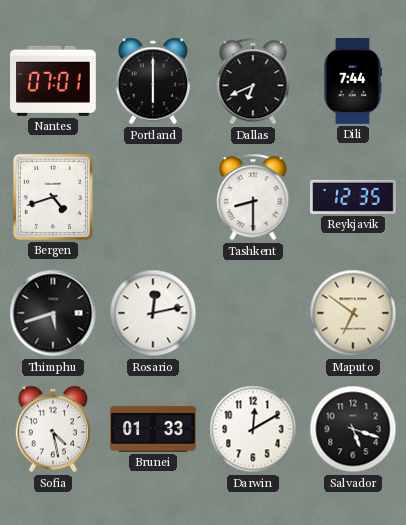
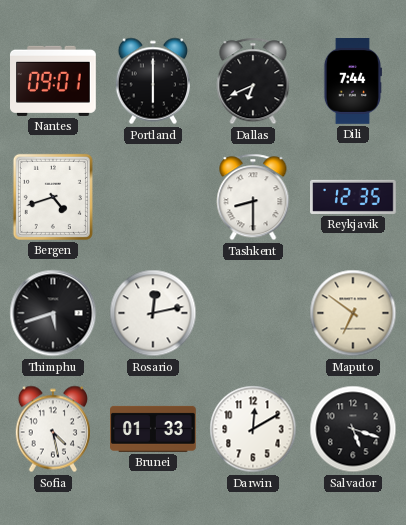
Nantes: 07:01 -> 09:01
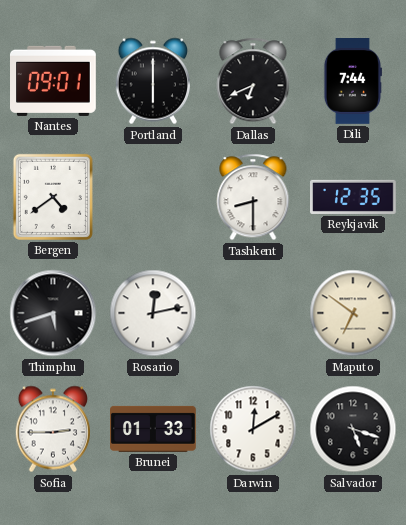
Bergen: 4:42 -> 4:39
Sofia: 4:28 -> 2:45
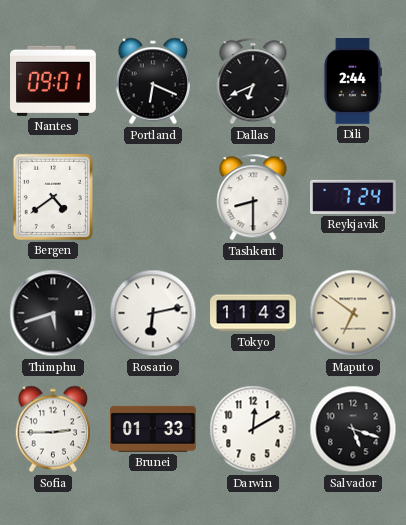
Portland: 6:00 -> 6:19
Dili: 7:44 -> 2:44
Reykjavik: 12:35 -> 7:24
Rosario: 12:13 -> 6:13
Tokyo: none -> 11:43
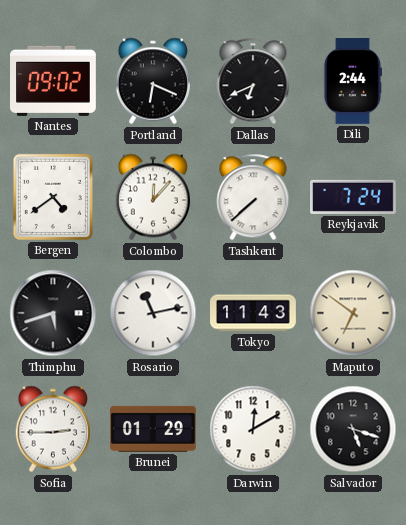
Nantes: 09:01 -> 09:02
Colombo: none -> 12:07
Tashkent: 8:30 -> 7:38
Rosario: 6:13 -> 11:13
Brunei: 01:33 -> 01:29
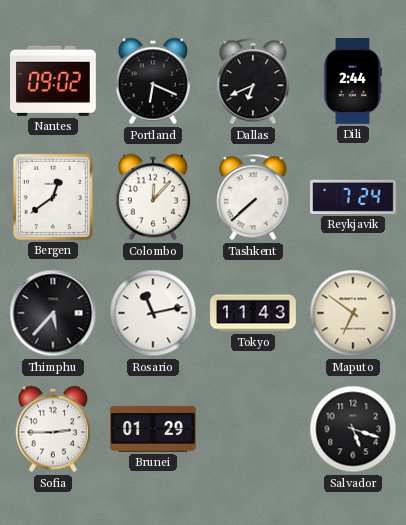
Bergen: 4:39 -> 12:39
Thimphu: 5:42 -> 5:37
Darwin: 12:10 -> none
